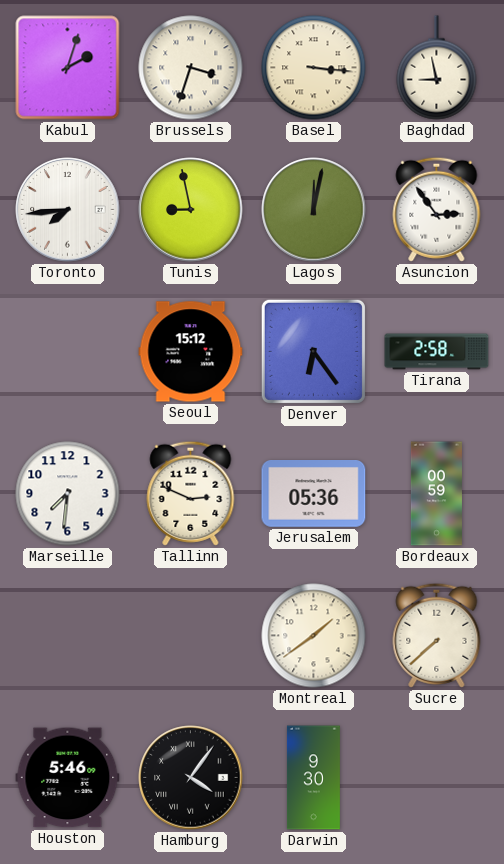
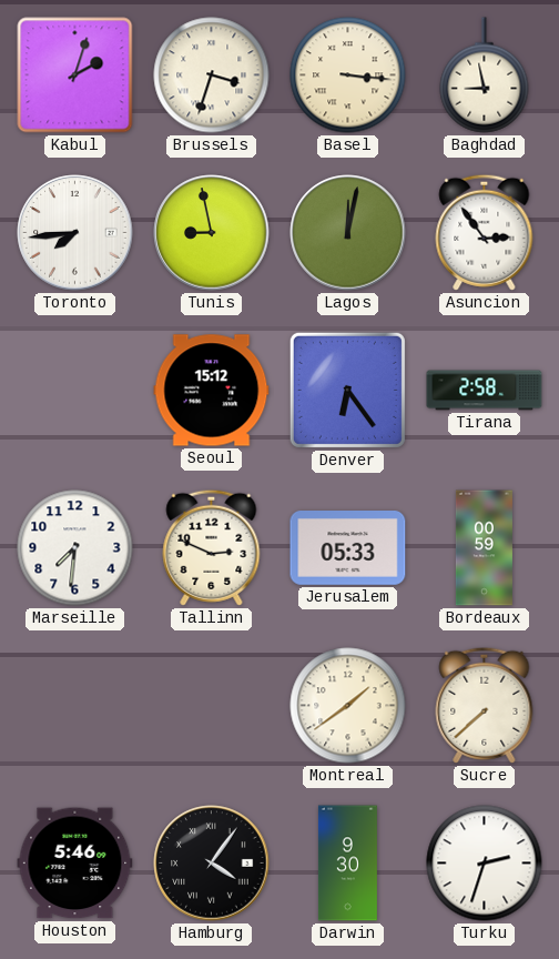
Jerusalem: 05:36 -> 05:33
Turku: none -> 2:33
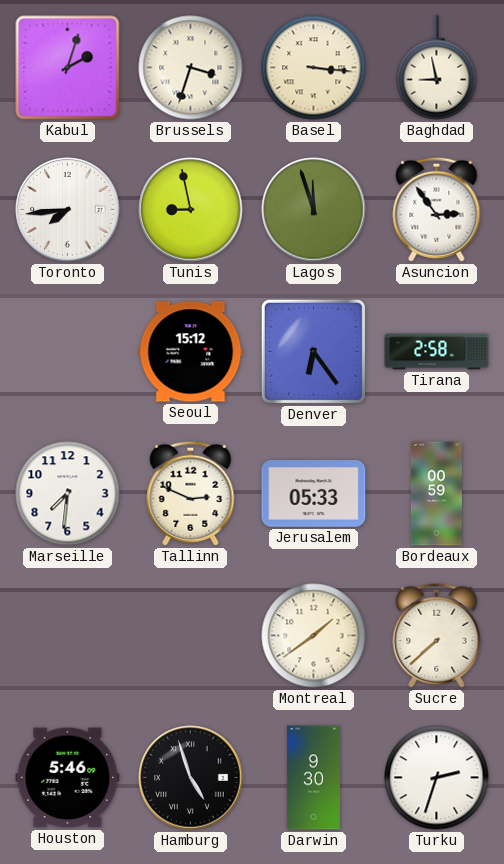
Lagos: 12:02 -> 11:57
Hamburg: 4:06 -> 4:57
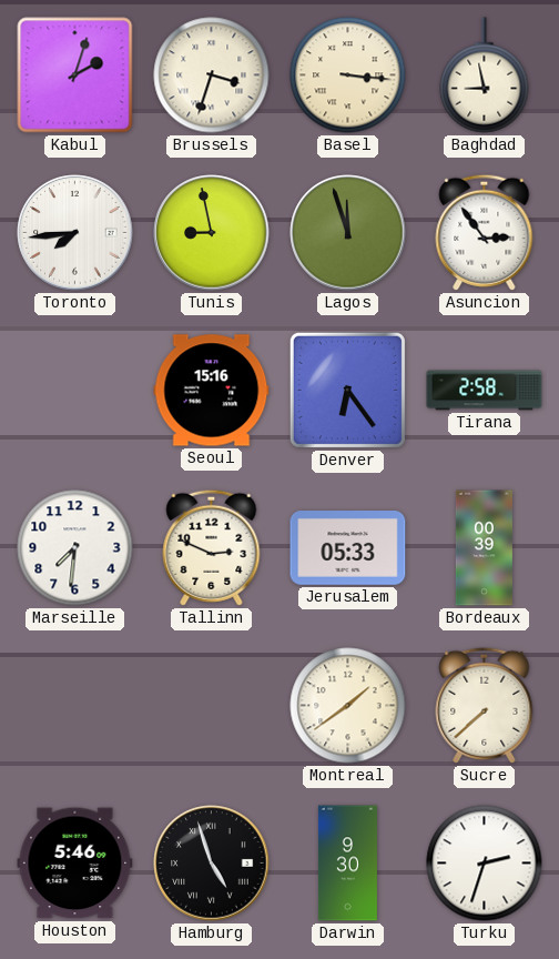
Seoul: 15:12 -> 15:16
Bordeaux: 00:59 -> 00:39
